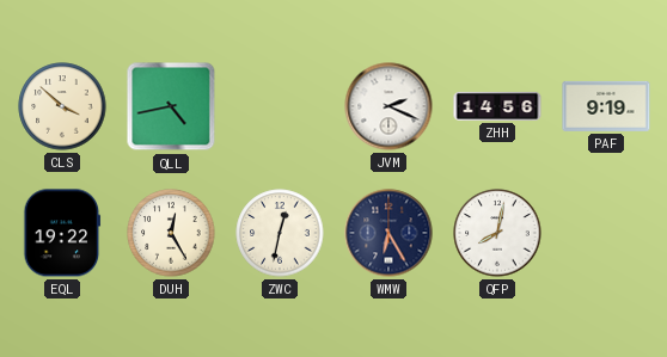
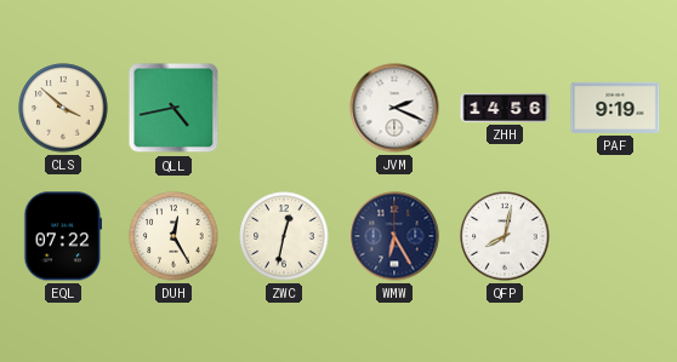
EQL: 19:22 -> 07:22
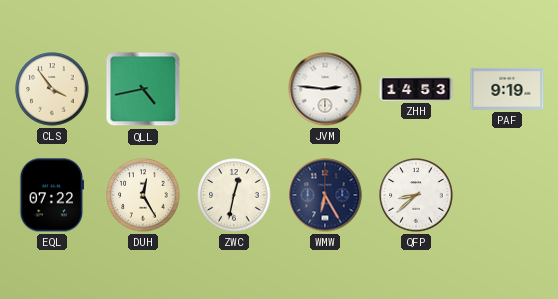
CLS: 3:52 -> 3:54
JVM: 2:19 -> 2:46
ZHH: 14:56 -> 14:53
QFP: 8:02 -> 8:38
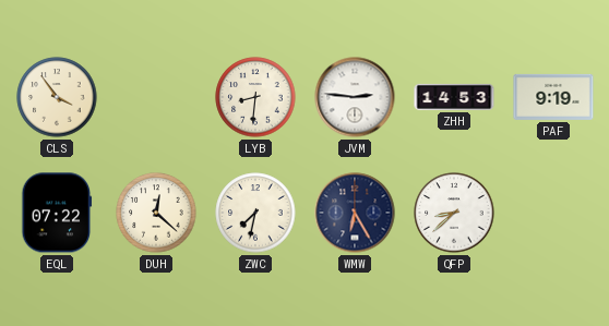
QLL: 4:43 -> none
LYB: none -> 8:31
DUH: 12:25 -> 12:22
ZWC: 12:32 -> 7:32
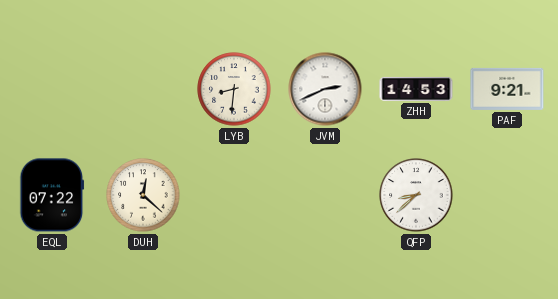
CLS: 3:54 -> none
JVM: 2:46 -> 2:41
PAF: 9:19 -> 9:21
ZWC: 7:32 -> none
WMW: 6:25 -> none
